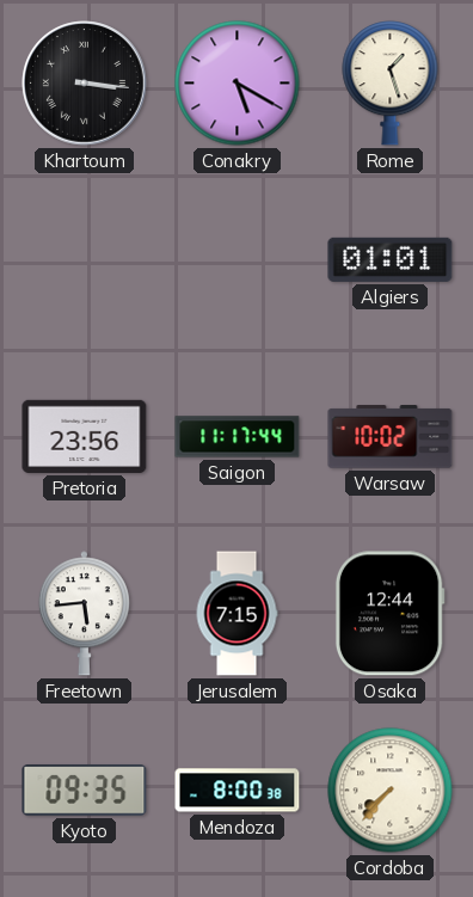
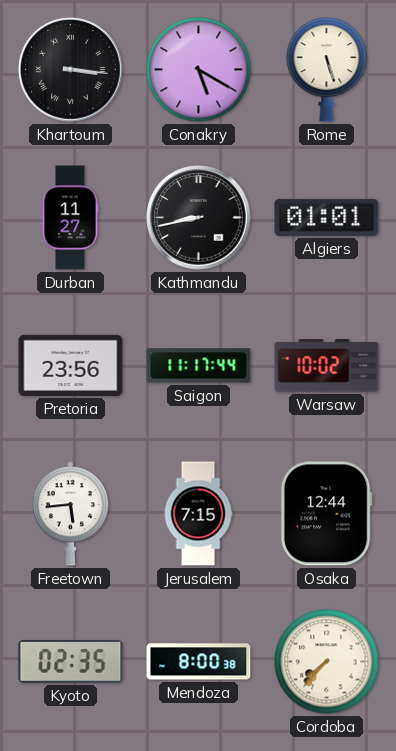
Rome: 1:27 -> 5:27
Durban: none -> 11:27
Kathmandu: none -> 8:43
Kyoto: 09:35 -> 02:35
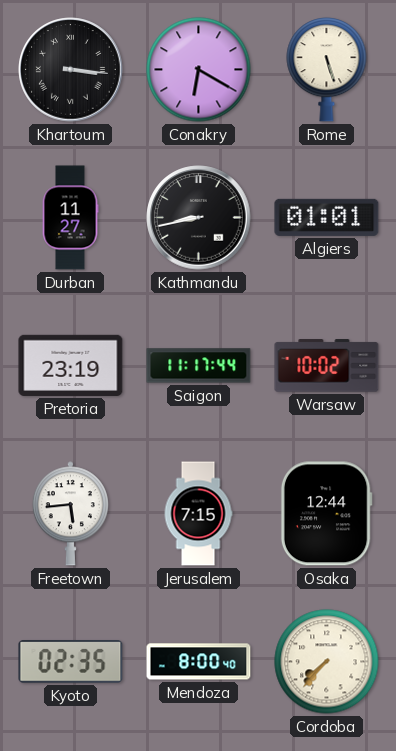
Conakry: 5:20 -> 6:20
Pretoria: 23:56 -> 23:19
Mendoza: 8:00:38 -> 8:00:40
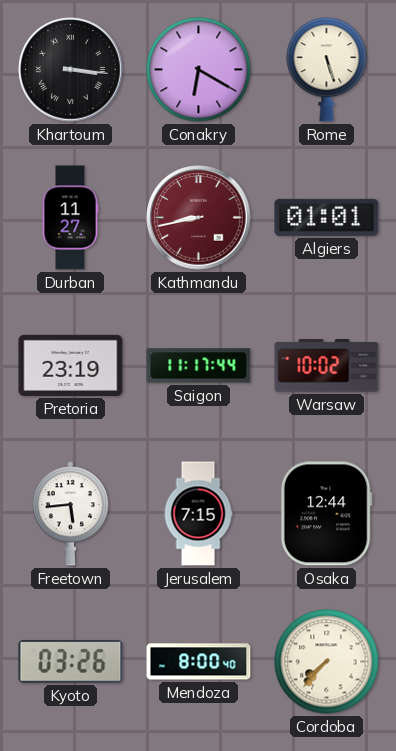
Kathmandu dial: black -> burgundy
Kyoto: 02:35 -> 03:26
